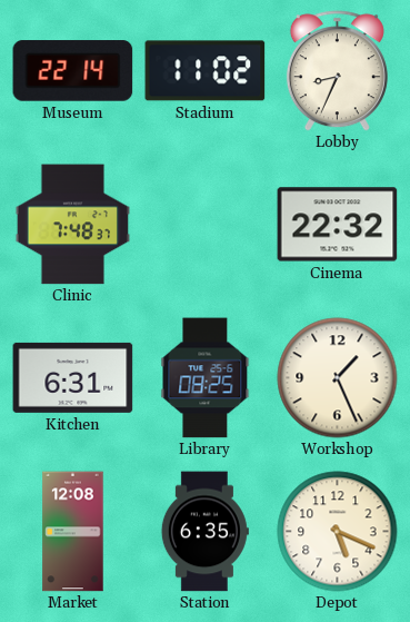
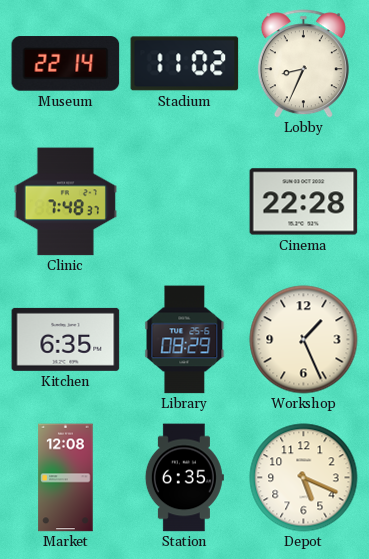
Cinema: 22:32 -> 22:28
Kitchen: 6:31 -> 6:35
Library: 08:25 -> 08:29
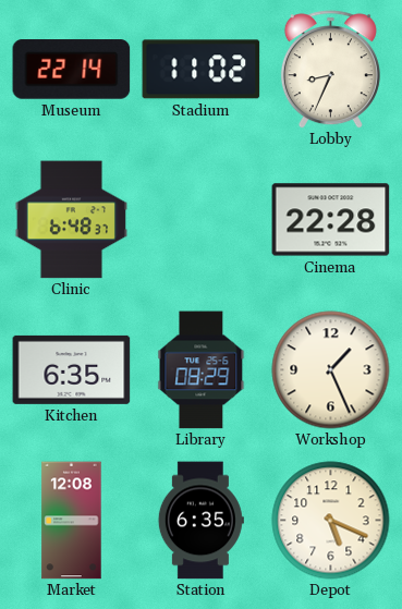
Clinic: 7:48 -> 6:48
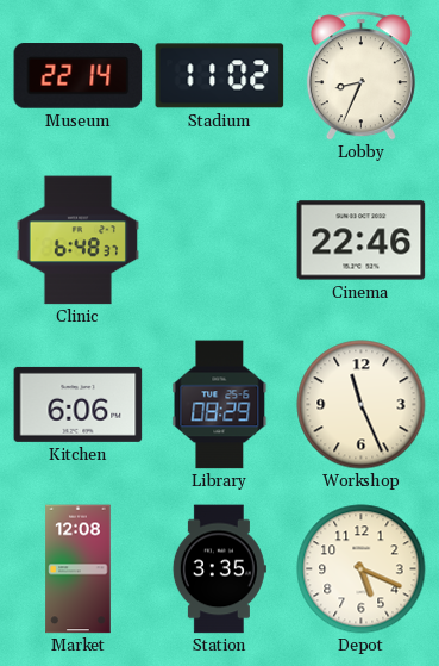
Cinema: 22:28 -> 22:46
Kitchen: 6:35 -> 6:06
Workshop: 1:26 -> 11:26
Station: 6:35 -> 3:35
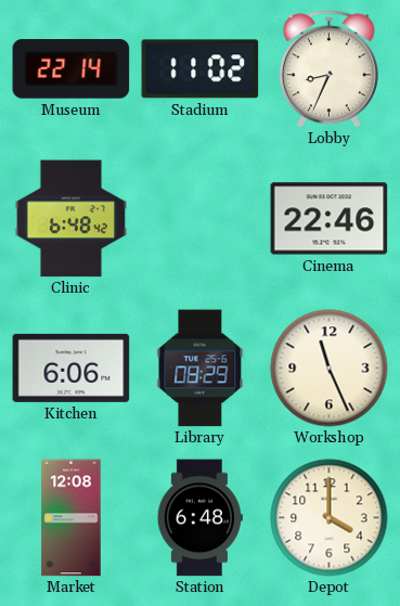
Clinic: 6:48:37 -> 6:48:42
Station: 3:35 -> 6:48
Depot: 5:19 -> 4:00
